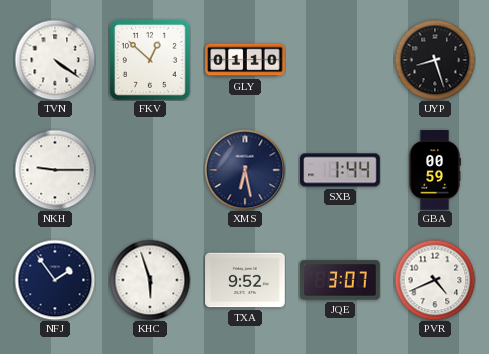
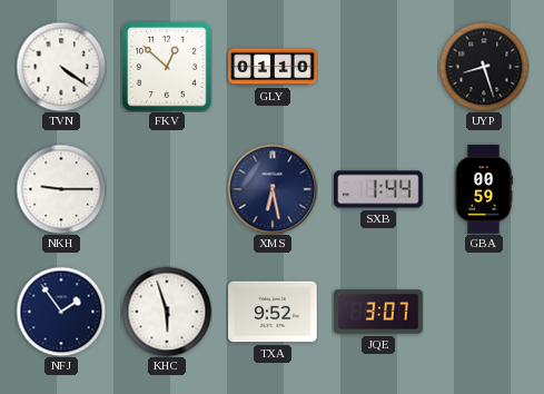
PVR: 4:41 -> none
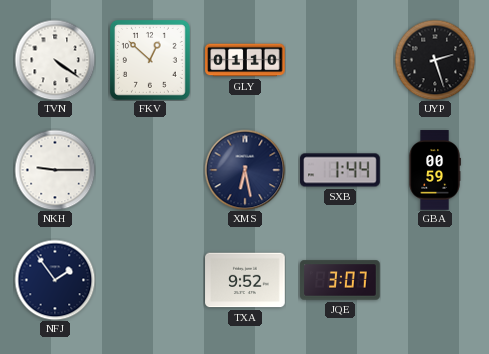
UYP: 8:27 -> 2:27
KHC: 5:57 -> none
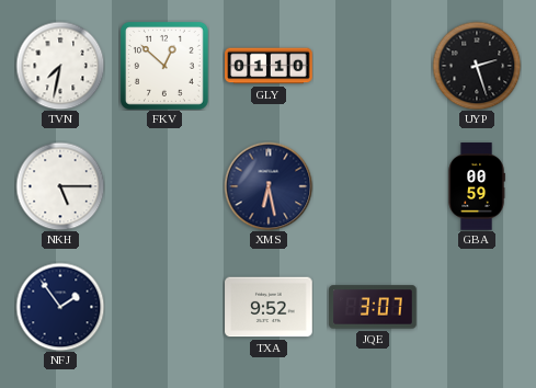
TVN: 4:21 -> 7:32
NKH: 9:15 -> 5:15
SXB: 1:44 -> none
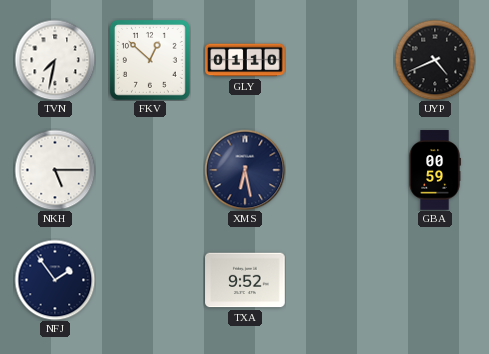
UYP: 2:27 -> 4:41
JQE: 3:07 -> none
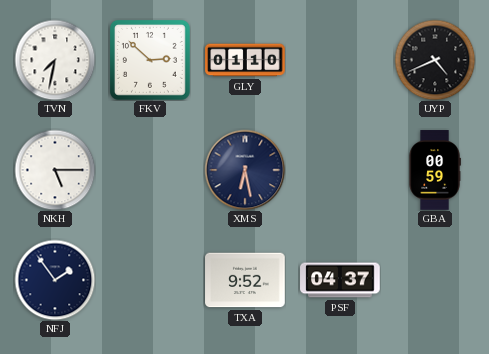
FKV: 12:52 -> 2:52
PSF: none -> 04:37
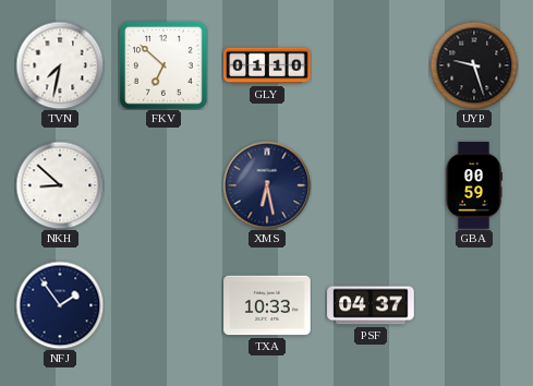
FKV: 2:52 -> 6:52
UYP: 4:41 -> 9:27
NKH: 5:15 -> 8:52
TXA: 9:52 -> 10:33
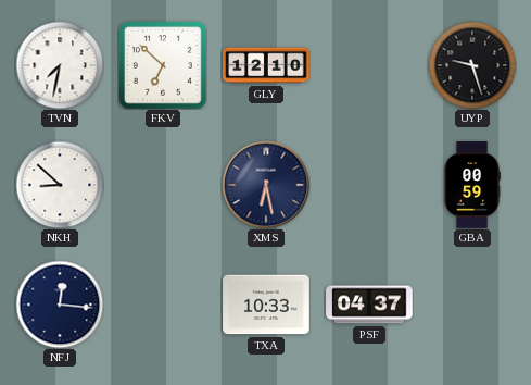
GLY: 01:10 -> 12:10
NFJ: 1:54 -> 12:16
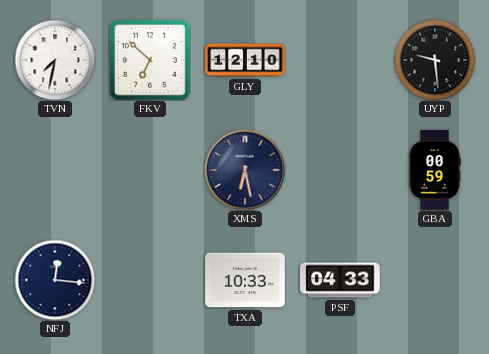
UYP: 9:27 -> 9:29
NKH: 8:52 -> none
PSF: 04:37 -> 04:33
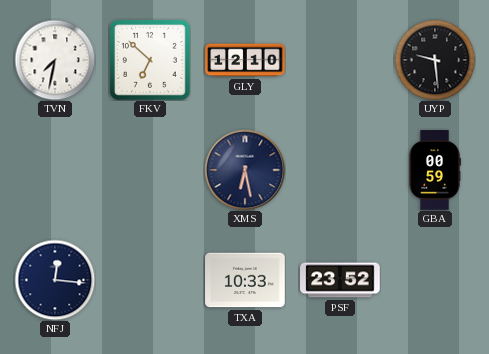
PSF: 04:33 -> 23:52
